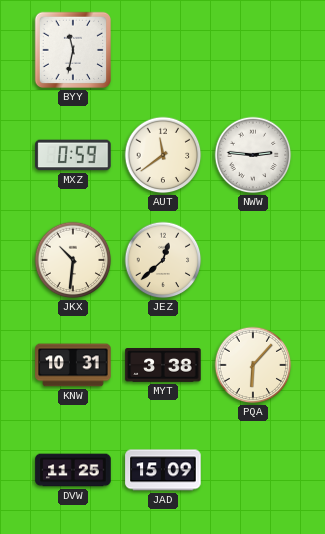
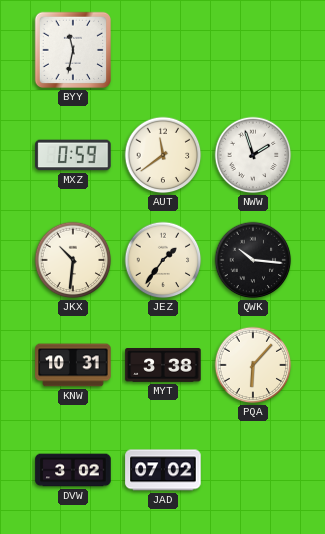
NWW: 2:46 -> 1:57
JEZ: 12:38 -> 1:36
QWK: none -> 10:16
DVW: 11:25 -> 3:02
JAD: 15:09 -> 07:02
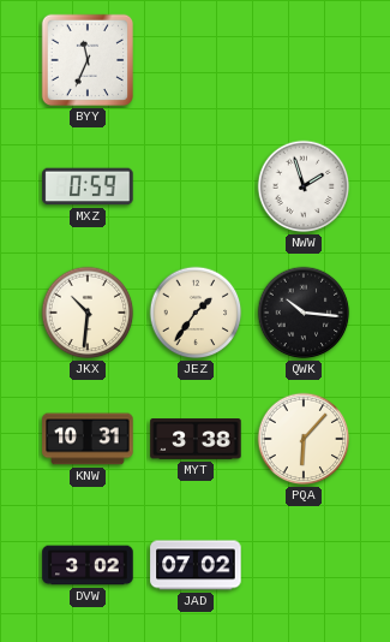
BYY: 11:32 -> 11:34
AUT: 11:39 -> none
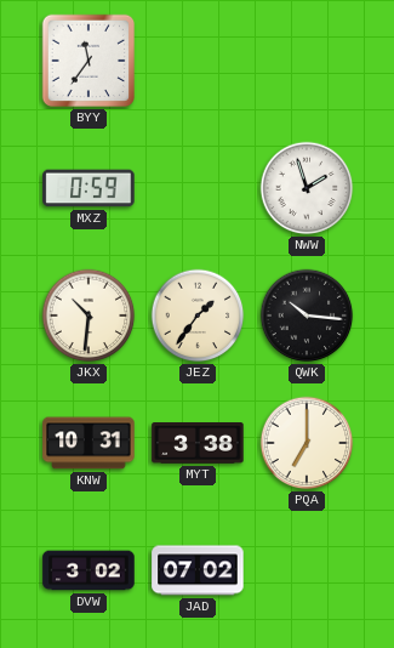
BYY: 11:34 -> 11:36
PQA: 6:07 -> 7:00
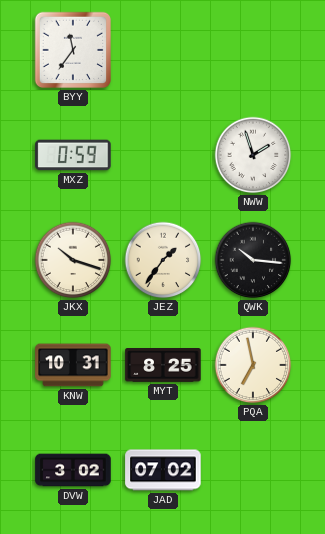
JKX: 10:31 -> 10:18
MYT: 3:38 -> 8:25
PQA: 7:00 -> 6:58
